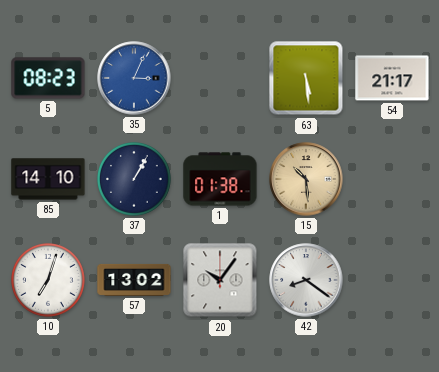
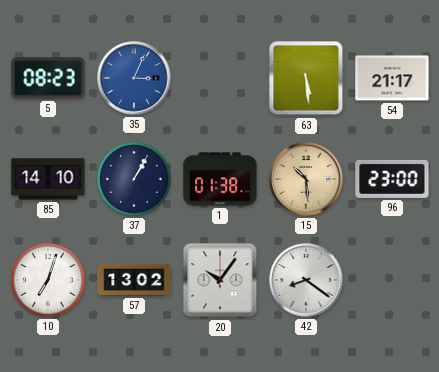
96: none -> 23:00
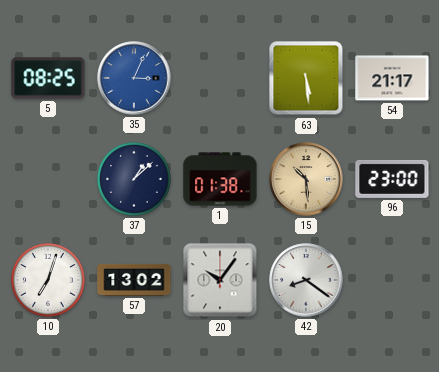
5: 08:23 -> 08:25
85: 14:10 -> none
37: 1:05 -> 1:08
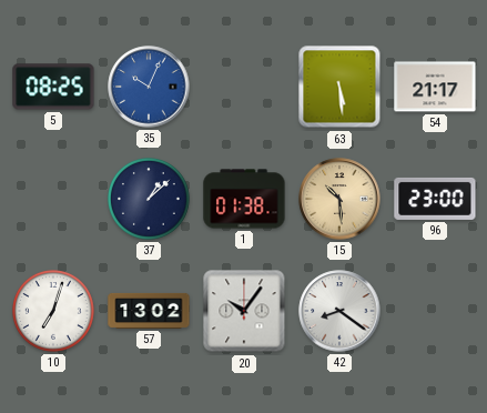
35: 3:04 -> 10:04
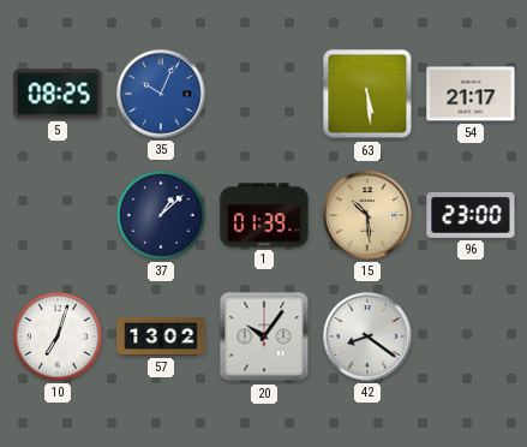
1: 01:38 -> 01:39
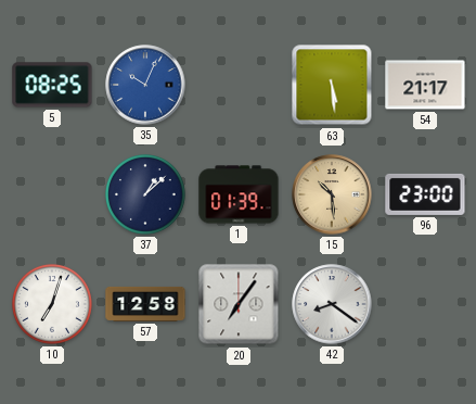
57: 13:02 -> 12:58
20: 10:06 -> 7:06
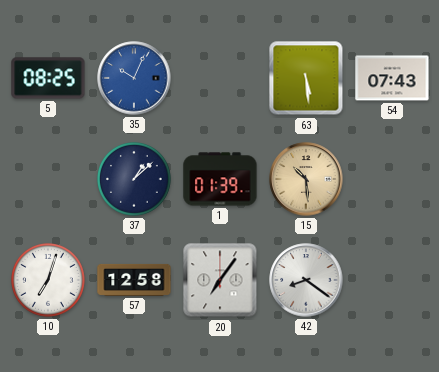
54: 21:17 -> 07:43
96: 23:00 -> none
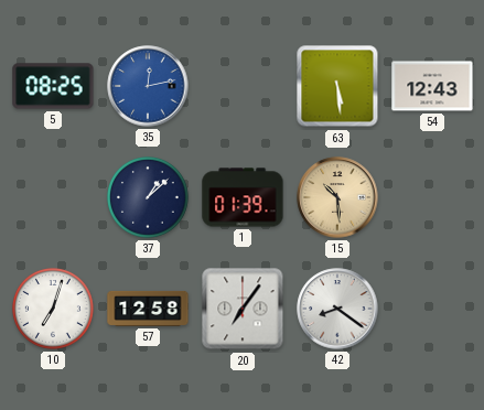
35: 10:04 -> 12:13
54: 07:43 -> 12:43
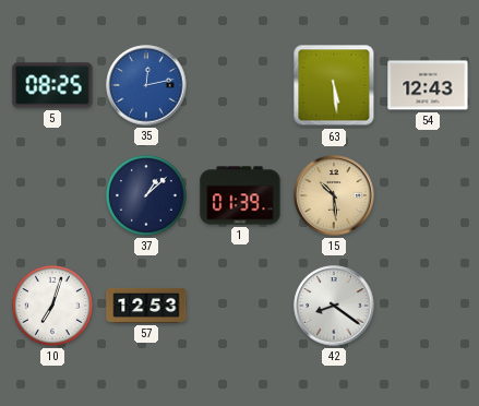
57: 12:58 -> 12:53
20: 7:06 -> none
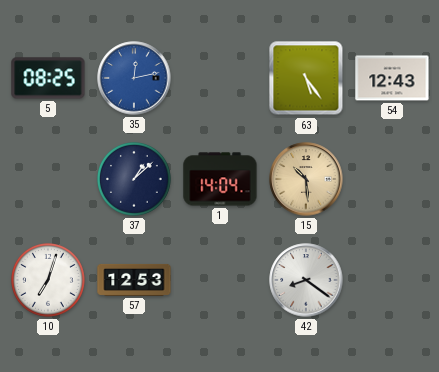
63: 5:29 -> 5:24
1: 01:39 -> 14:04
